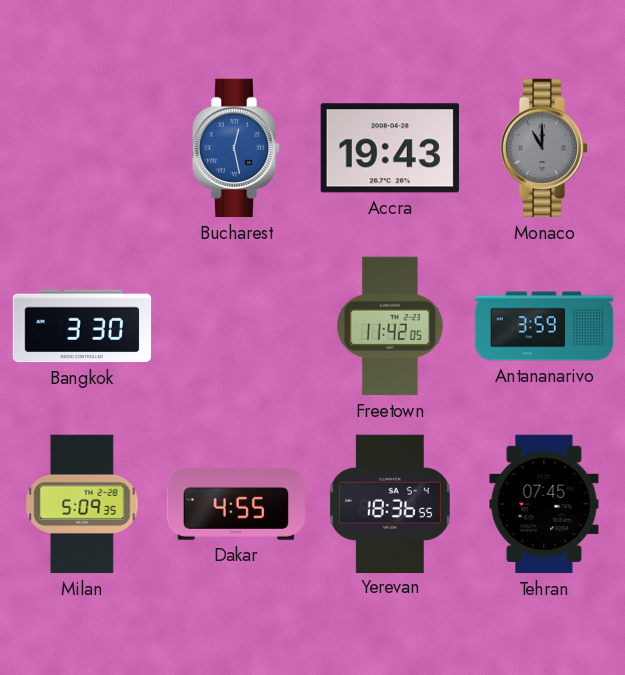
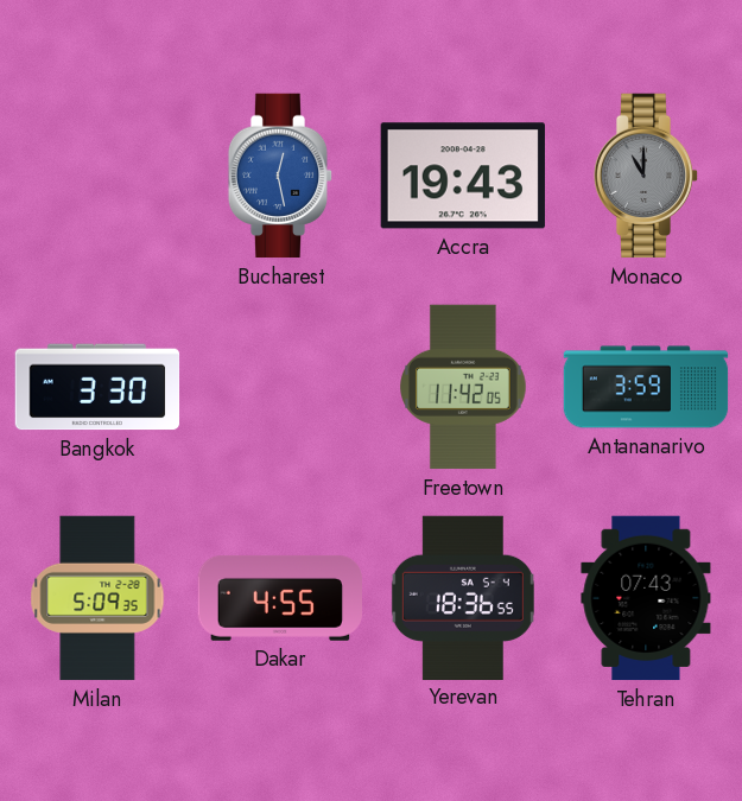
Tehran: 07:45 -> 07:43
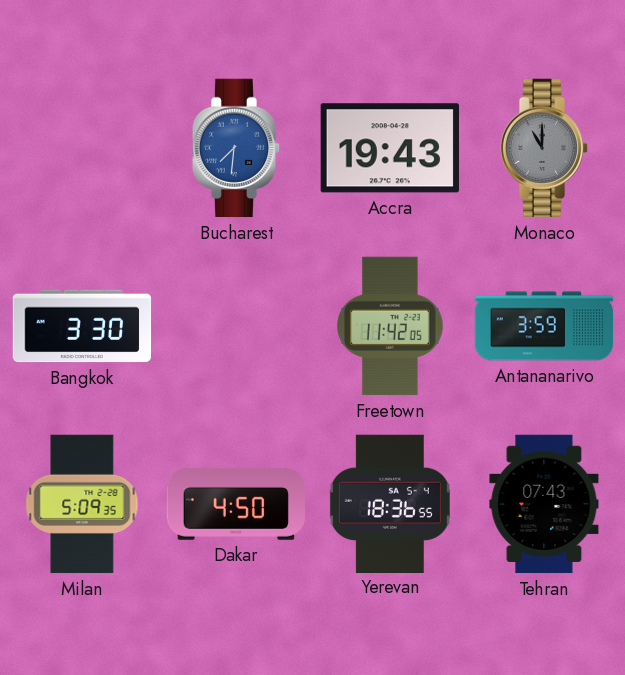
Bucharest: 12:28 -> 7:31
Dakar: 4:55 -> 4:50
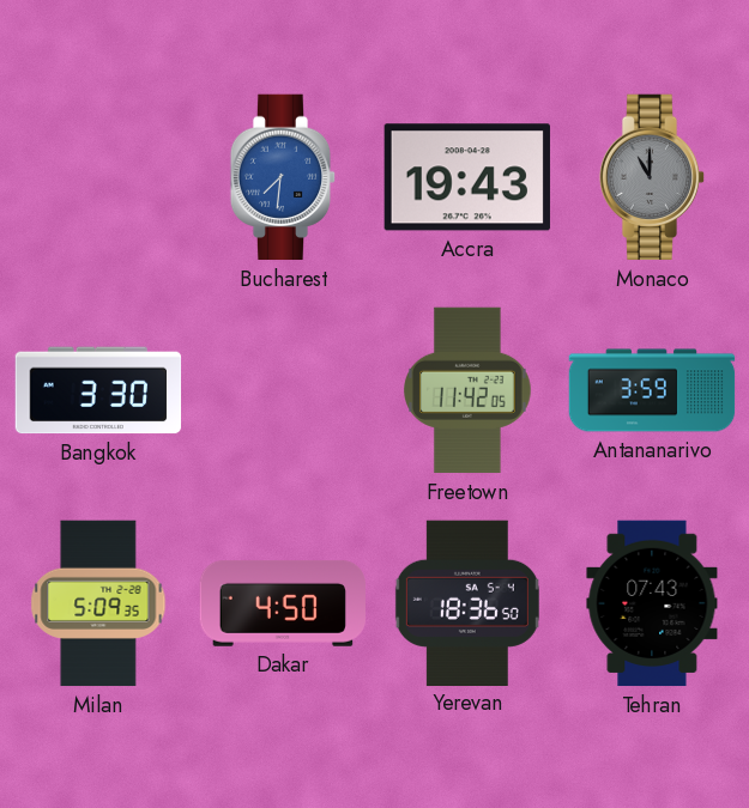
Yerevan: 18:36:55 -> 18:36:50
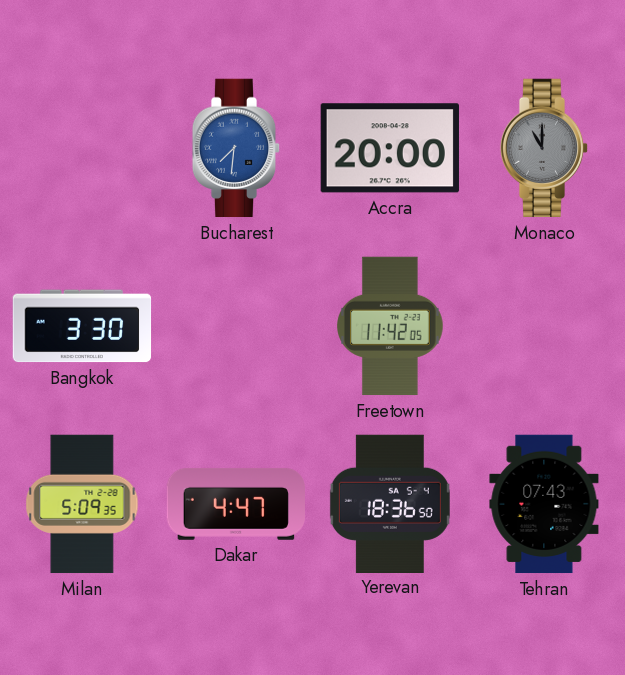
Accra: 19:43 -> 20:00
Antananarivo: 3:59 -> none
Dakar: 4:50 -> 4:47
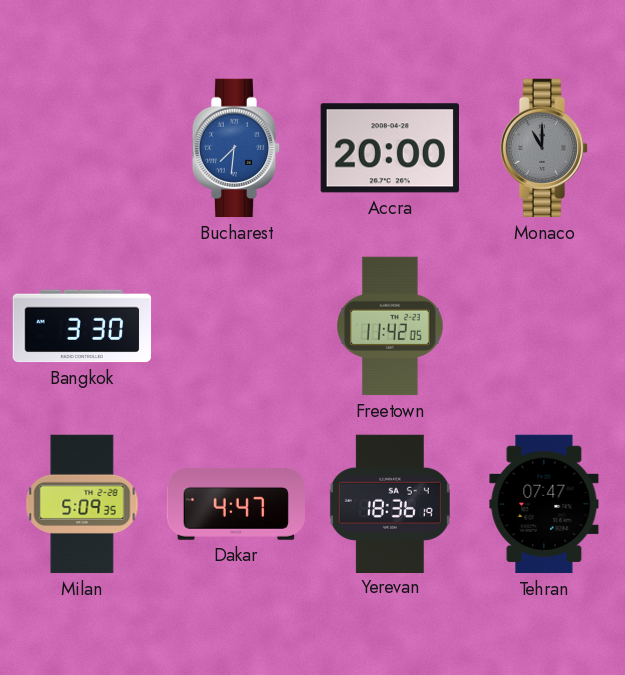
Yerevan: 18:36:50 -> 18:36:19
Tehran: 07:43 -> 07:47
